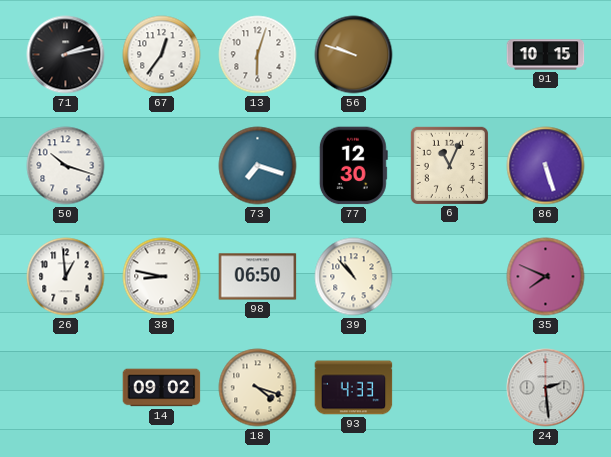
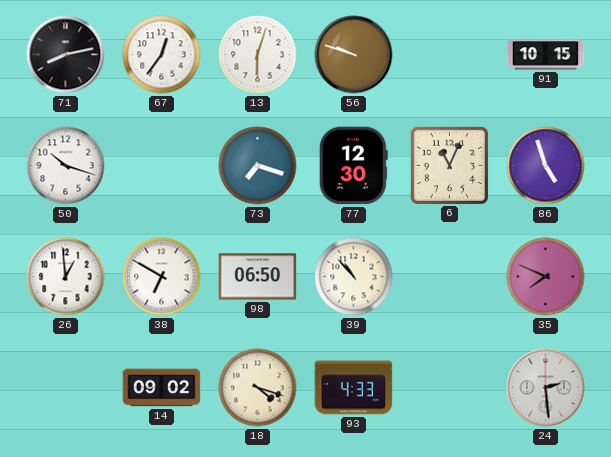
71: 2:13 -> 8:13
86: 5:27 -> 4:57
38: 8:47 -> 6:50
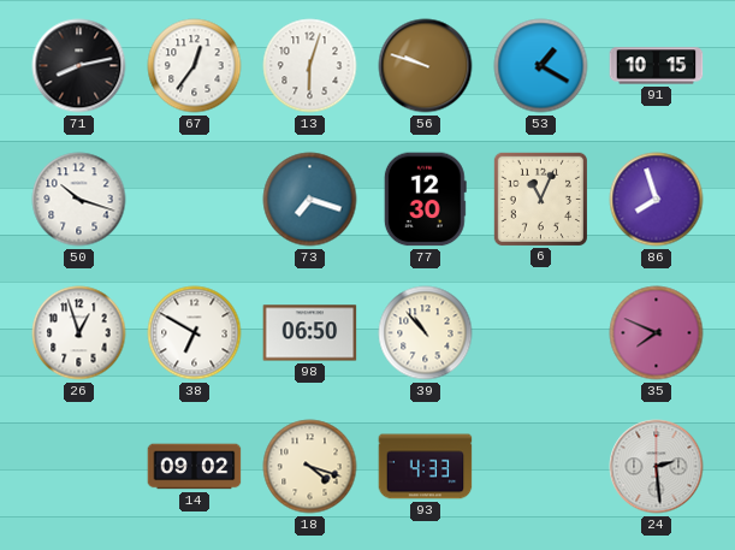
53: none -> 1:20
86: 4:57 -> 7:57
26: 12:59 -> 12:57
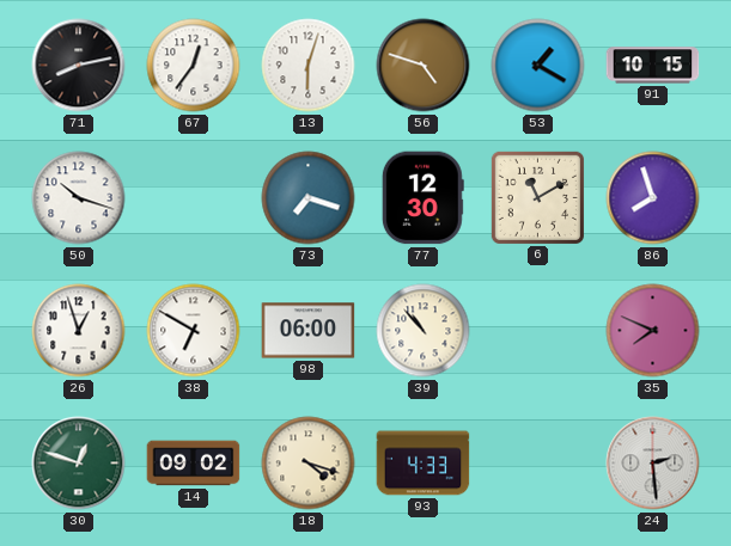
56: 9:48 -> 4:48
6: 11:04 -> 11:10
98: 06:50 -> 06:00
30: none -> 12:48
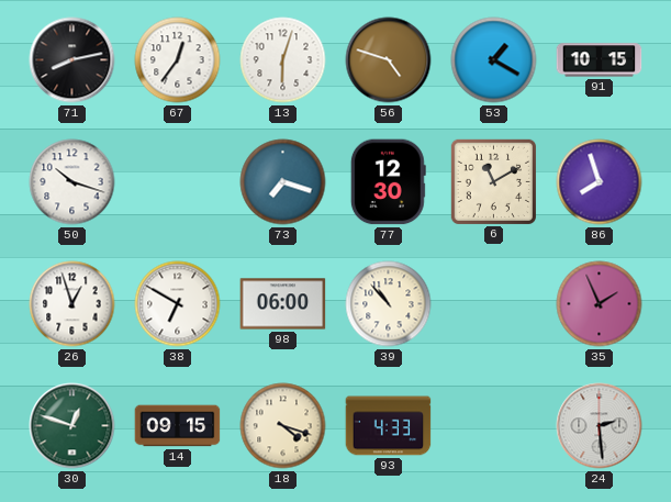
35: 7:49 -> 1:56
14: 09:02 -> 09:15
